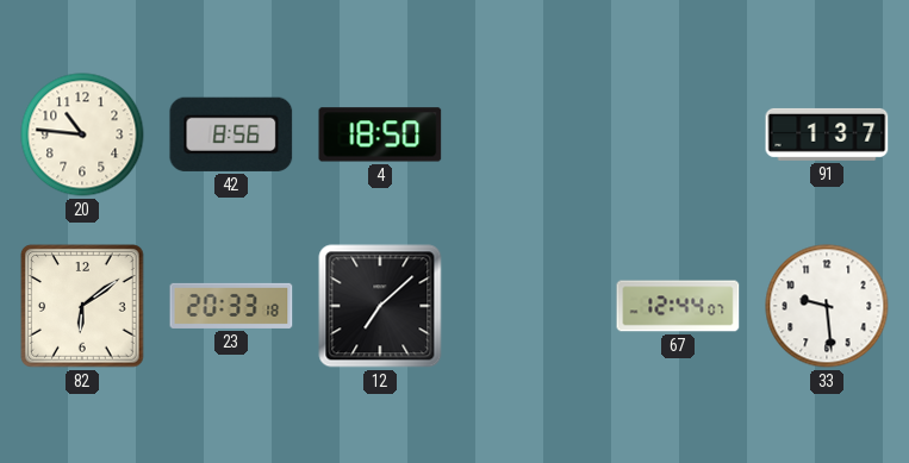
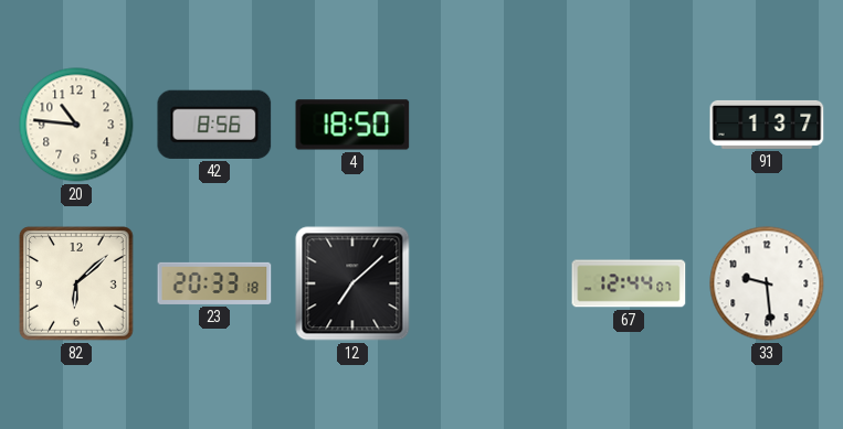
82: 6:09 -> 6:08
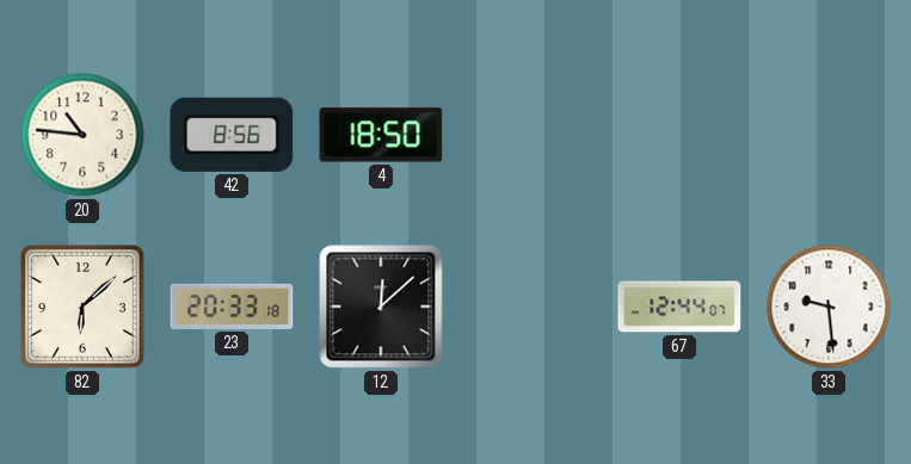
91: 1:37 -> none
12: 7:08 -> 12:08
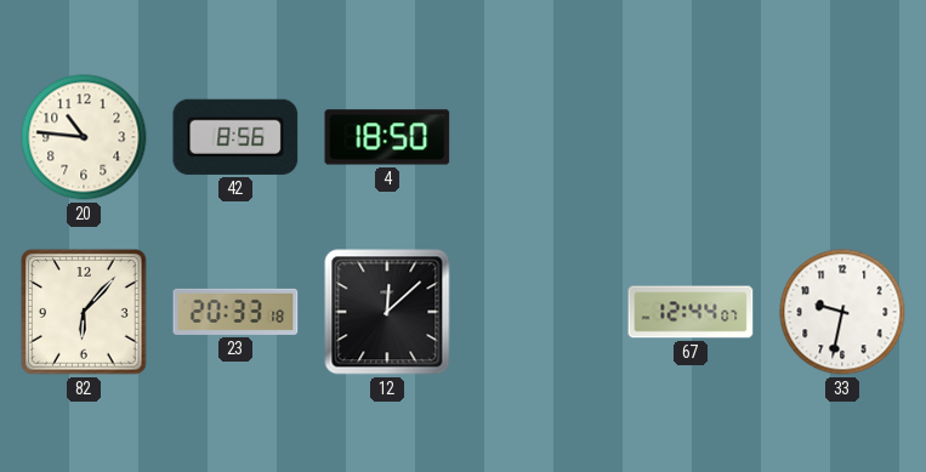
82: 6:08 -> 6:07
33: 9:29 -> 9:32
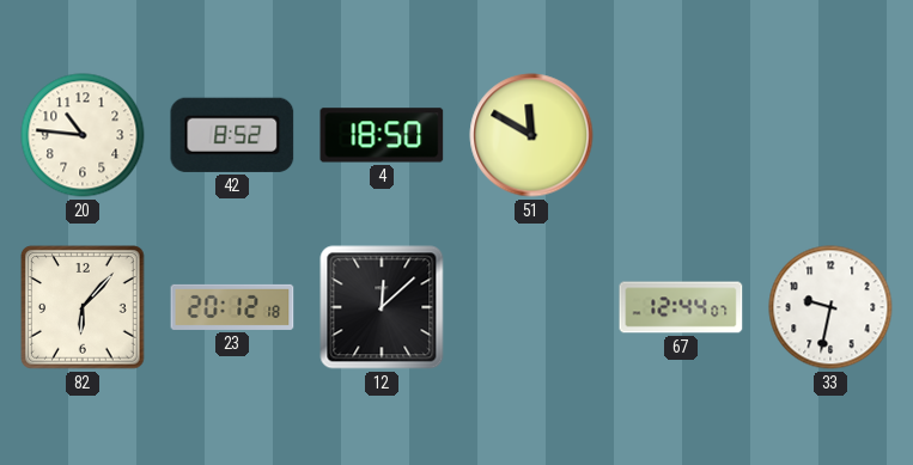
42: 8:56 -> 8:52
51: none -> 11:50
23: 20:33 -> 20:12
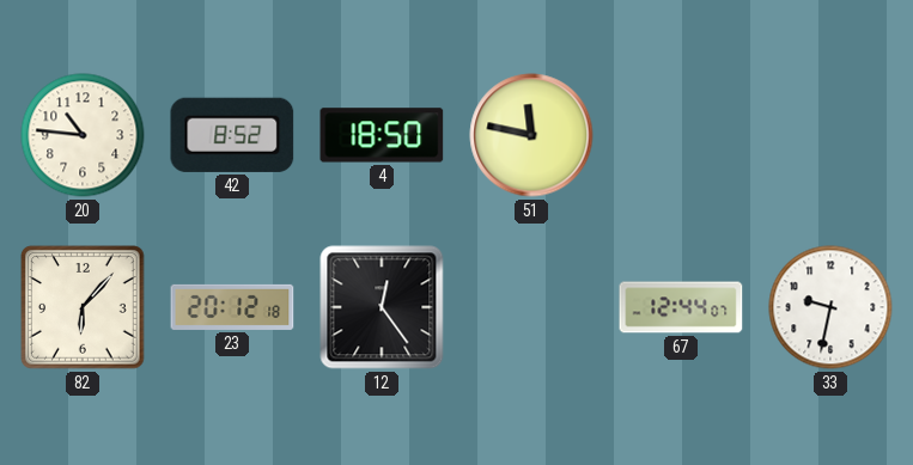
51: 11:50 -> 11:47
12: 12:08 -> 12:24
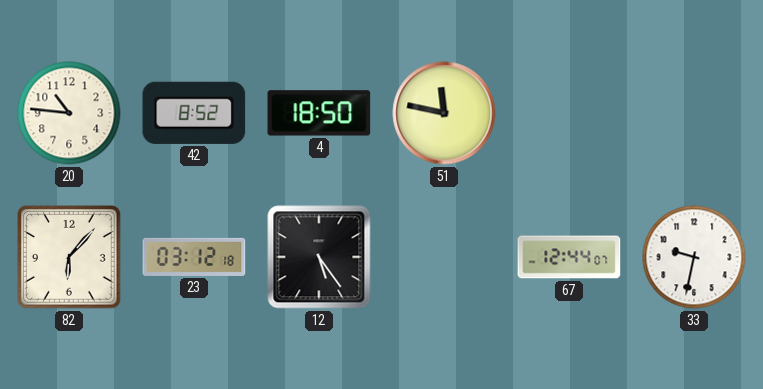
23: 20:12 -> 03:12
12: 12:24 -> 5:24
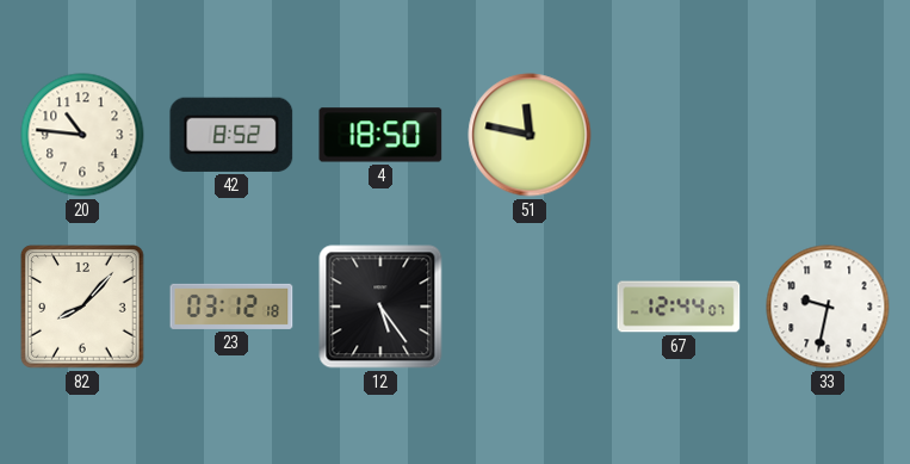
82: 6:07 -> 8:07
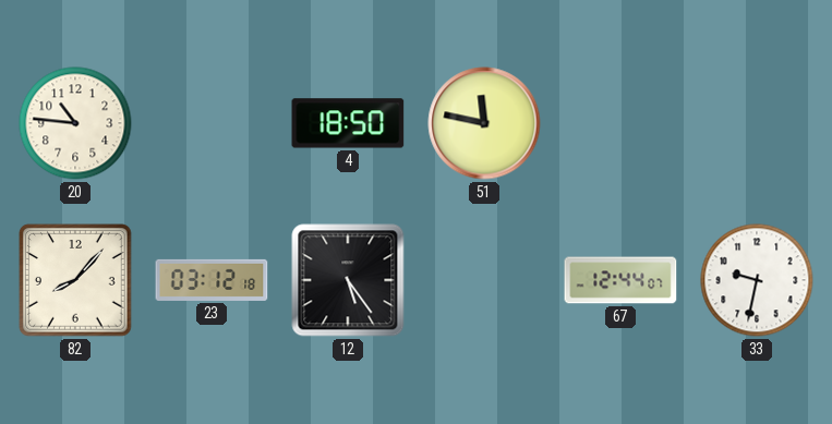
42: 8:52 -> none
